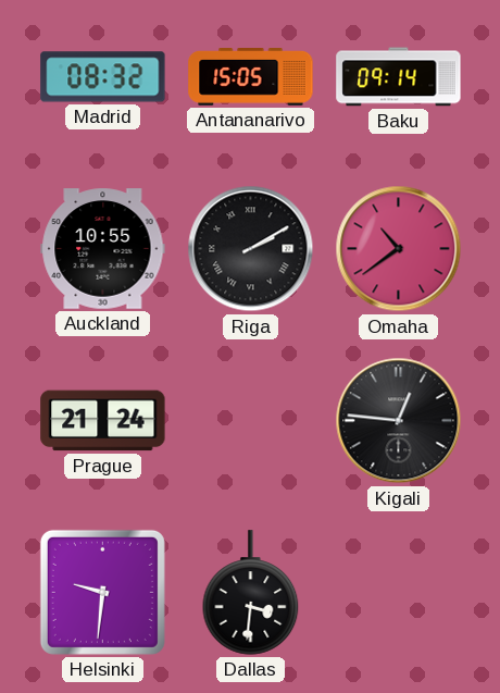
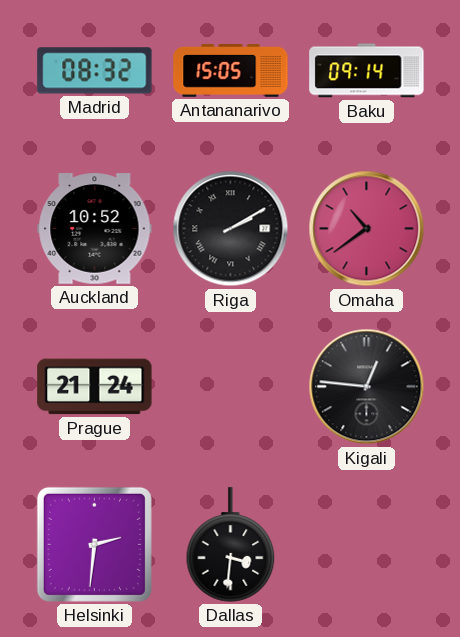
Auckland: 10:55 -> 10:52
Helsinki: 9:31 -> 2:31
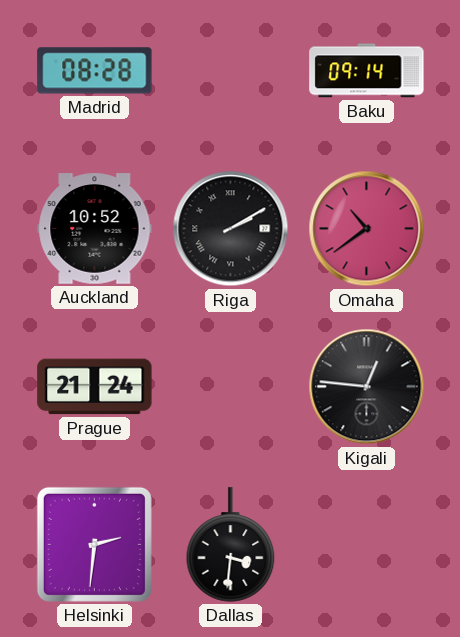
Madrid: 08:32 -> 08:28
Antananarivo: 15:05 -> none
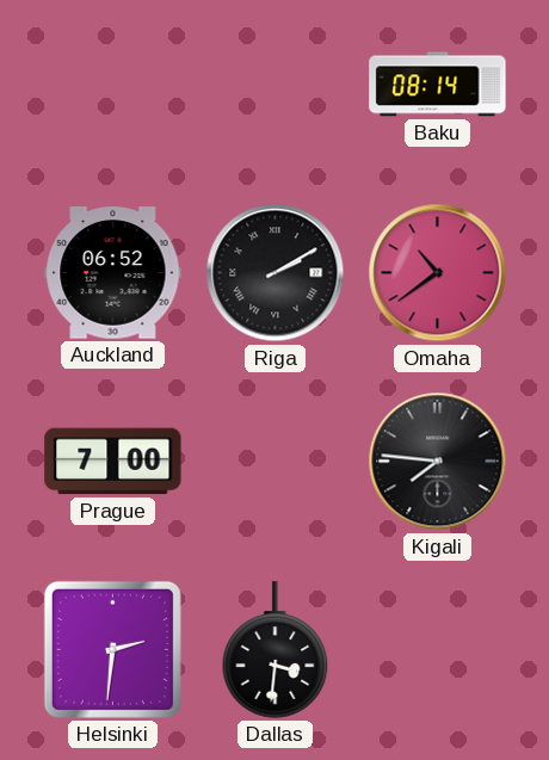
Madrid: 08:28 -> none
Baku: 09:14 -> 08:14
Auckland: 10:52 -> 06:52
Prague: 21:24 -> 7:00
Kigali: 12:46 -> 7:46
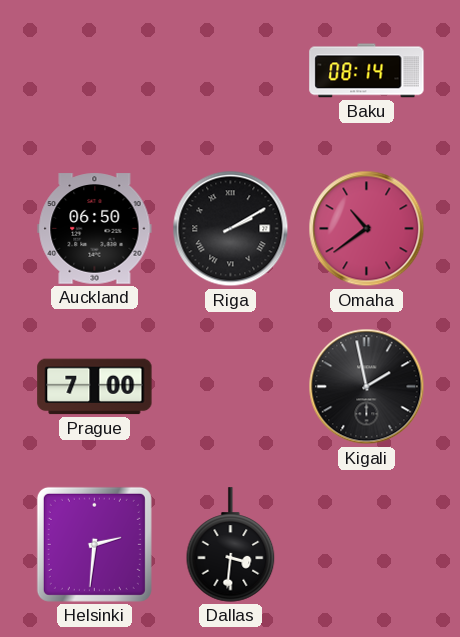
Auckland: 06:52 -> 06:50
Kigali: 7:46 -> 1:58
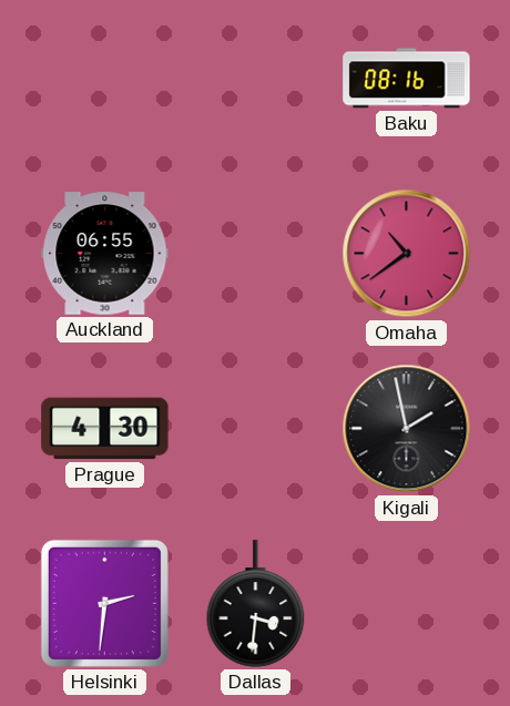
Baku: 08:14 -> 08:16
Auckland: 06:50 -> 06:55
Riga: 2:10 -> none
Prague: 7:00 -> 4:30
